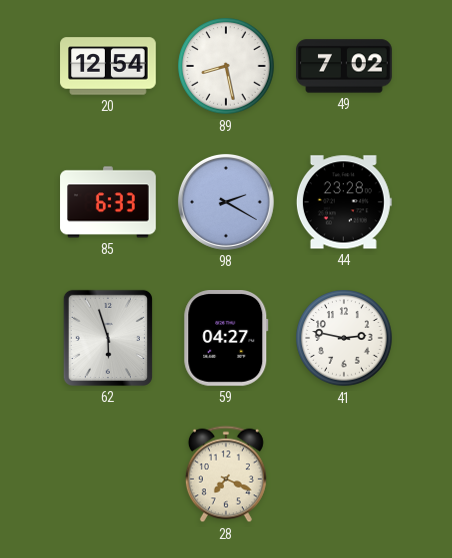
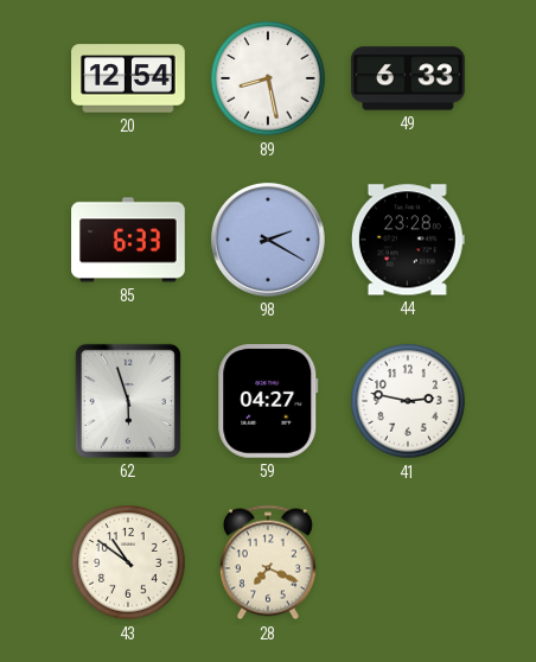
49: 7:02 -> 6:33
43: none -> 10:51
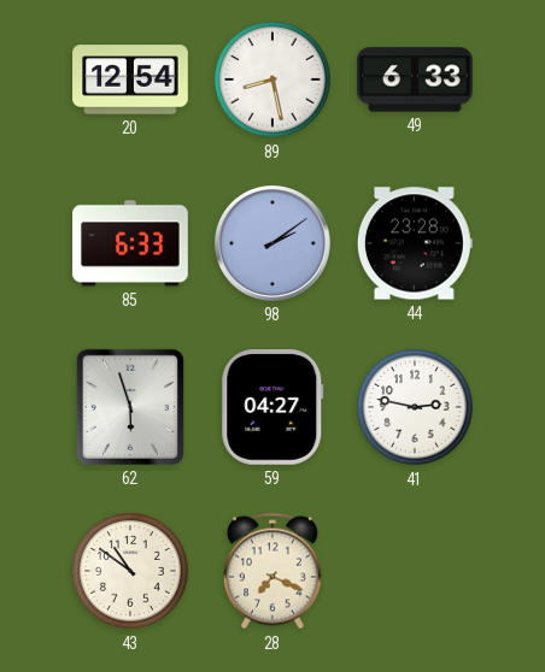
98: 2:20 -> 2:09
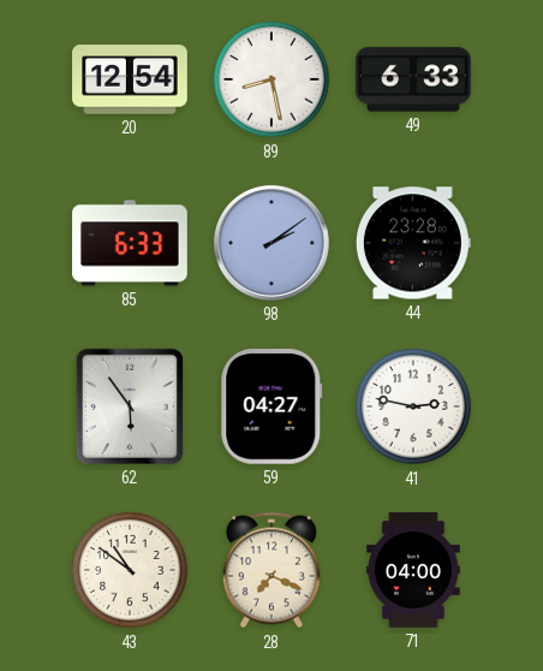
62: 5:57 -> 5:54
71: none -> 04:00
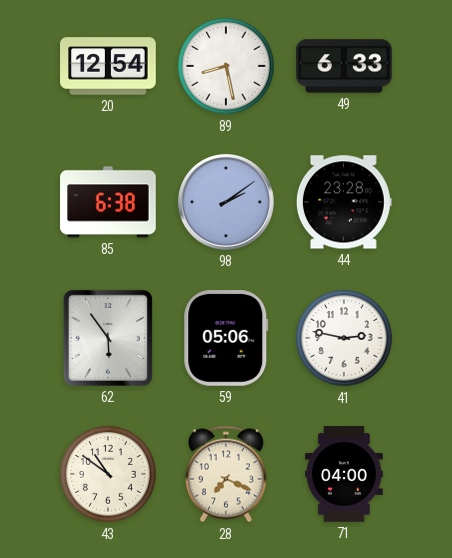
85: 6:33 -> 6:38
59: 04:27 -> 05:06
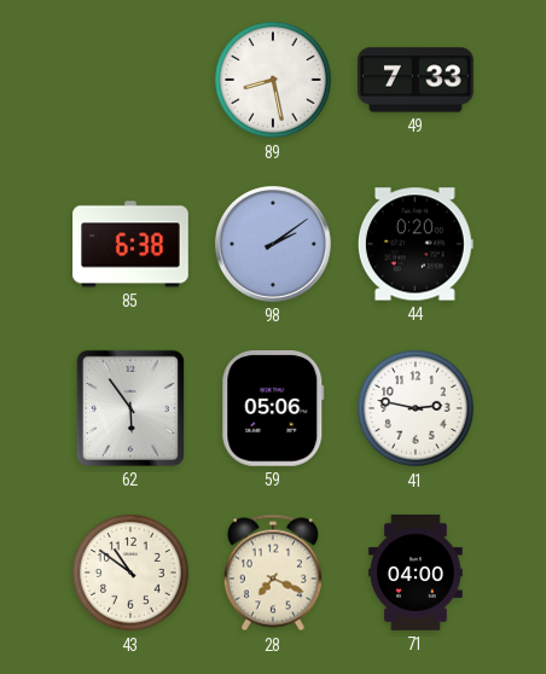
20: 12:54 -> none
49: 6:33 -> 7:33
44: 23:28 -> 0:20
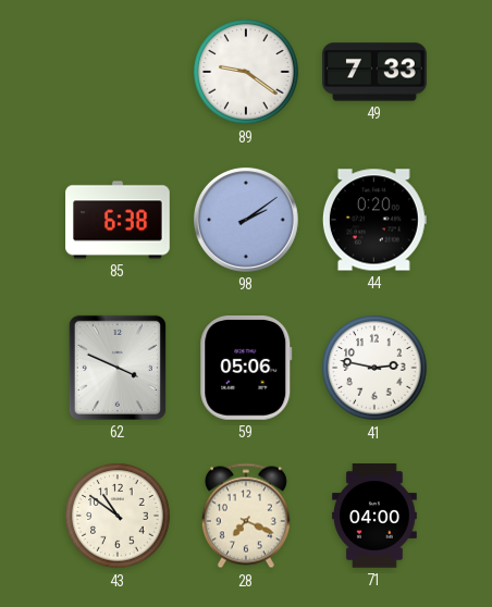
89: 8:28 -> 9:21
62: 5:54 -> 3:49
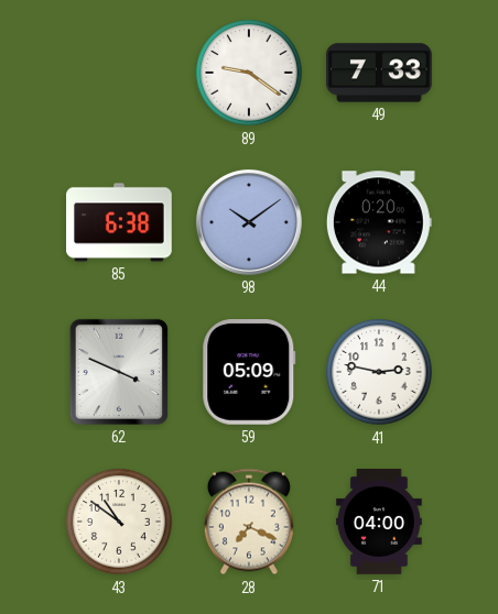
98: 2:09 -> 10:09
59: 05:06 -> 05:09
